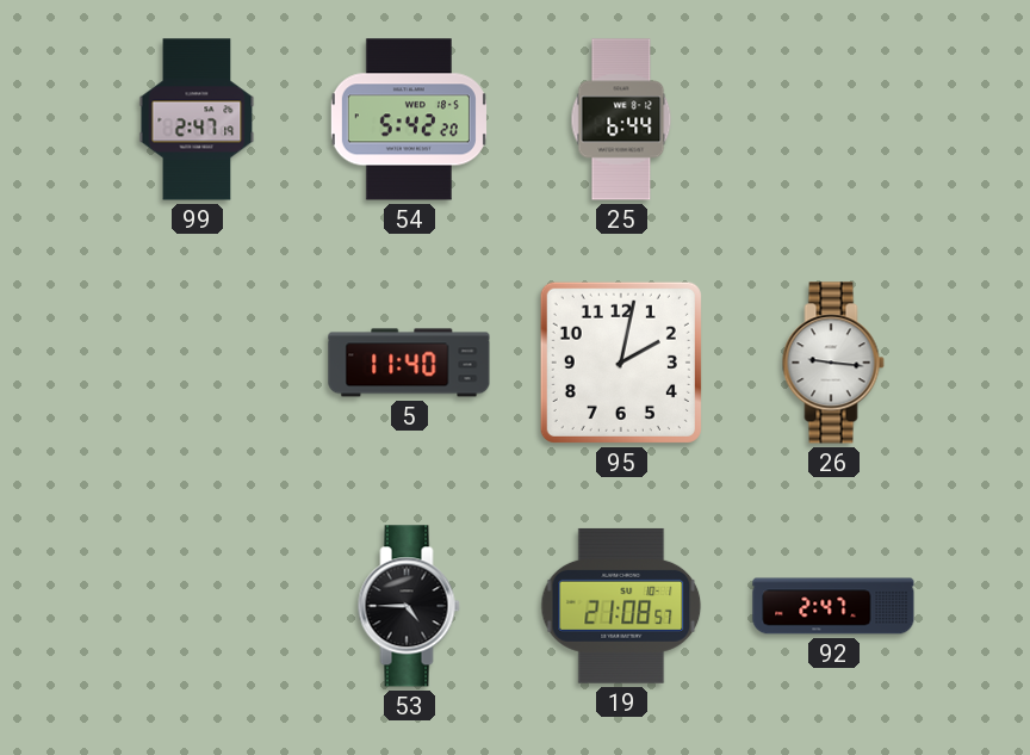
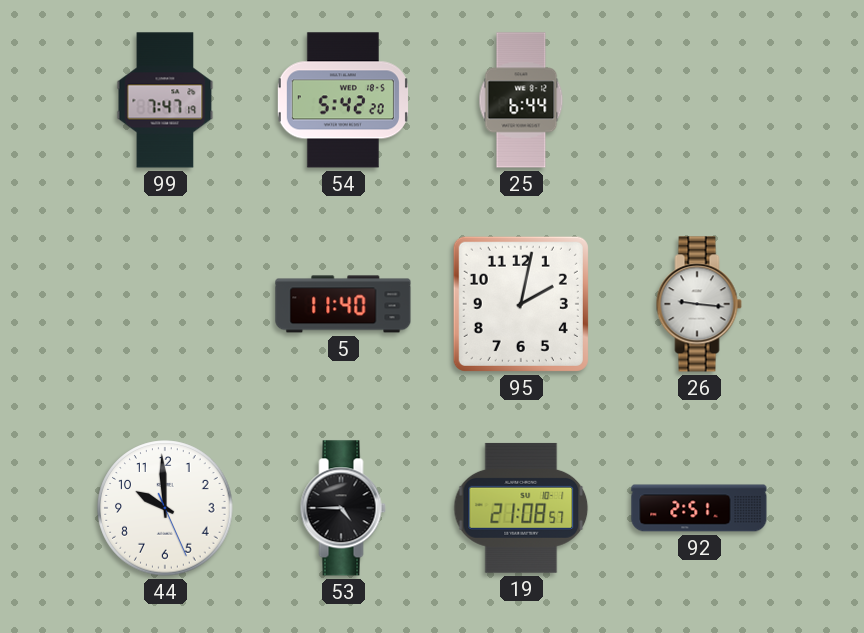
99: 2:47 -> 7:47
44: none -> 9:59
92: 2:47 -> 2:51
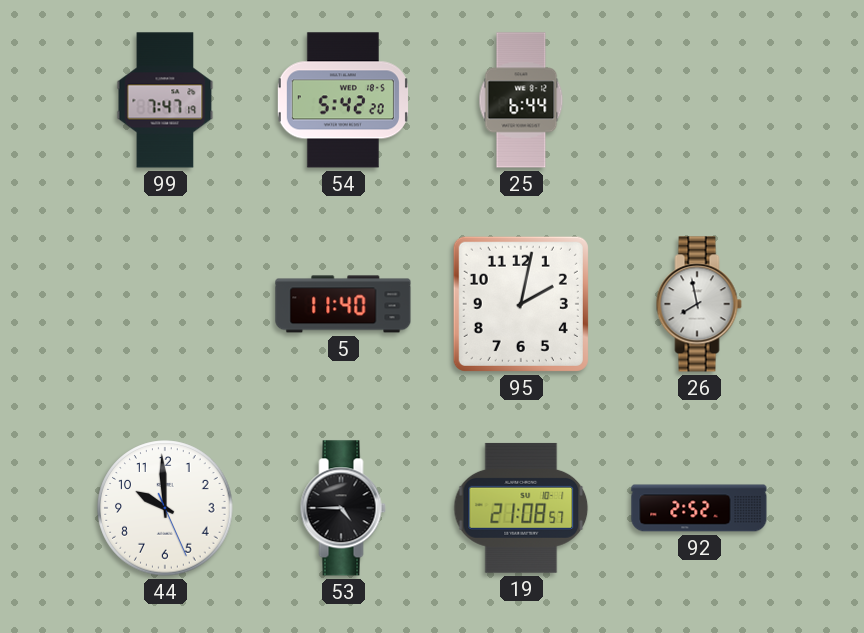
26: 9:16 -> 7:58
92: 2:51 -> 2:52
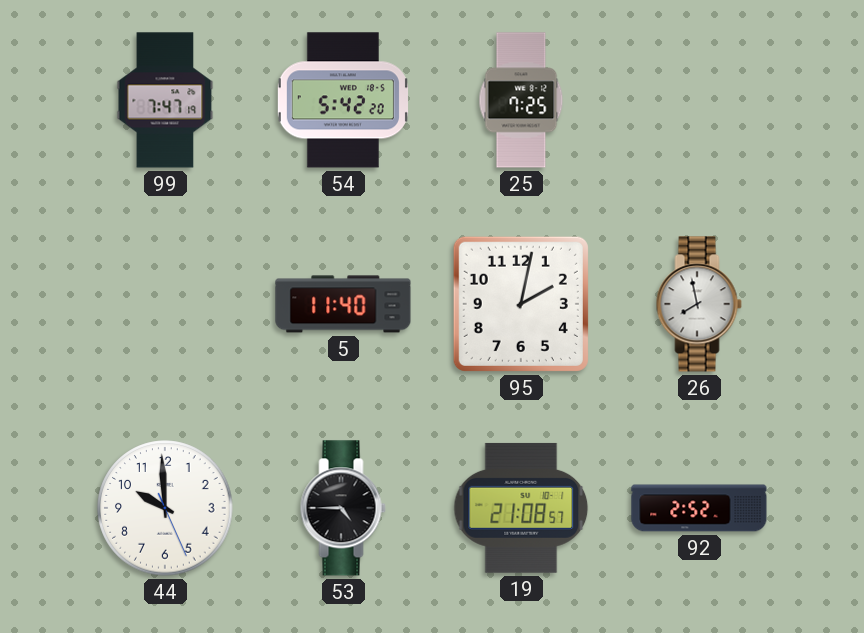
25: 6:44 -> 7:25
